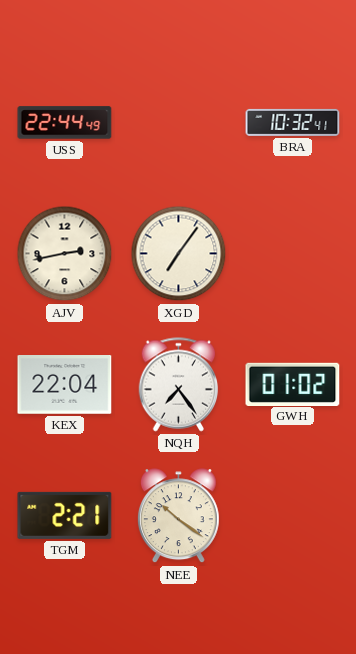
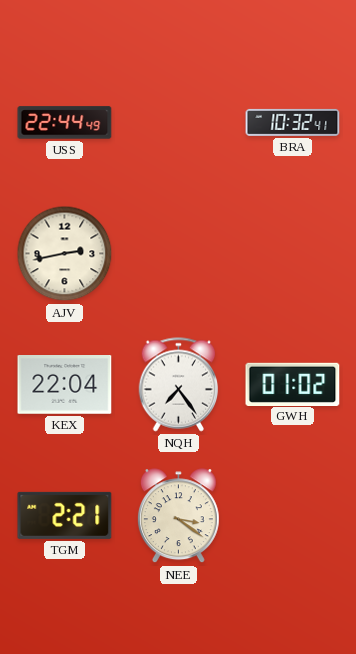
XGD: 7:06 -> none
NEE: 10:21 -> 3:21
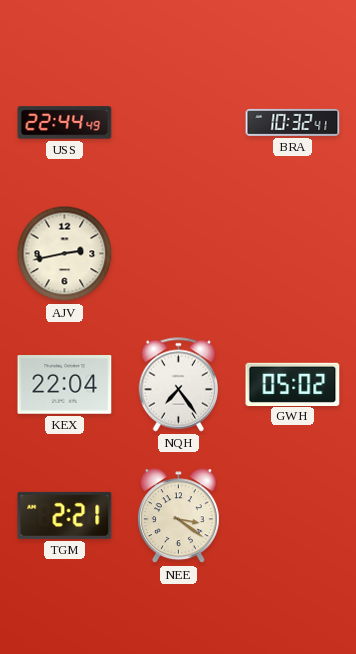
GWH: 01:02 -> 05:02
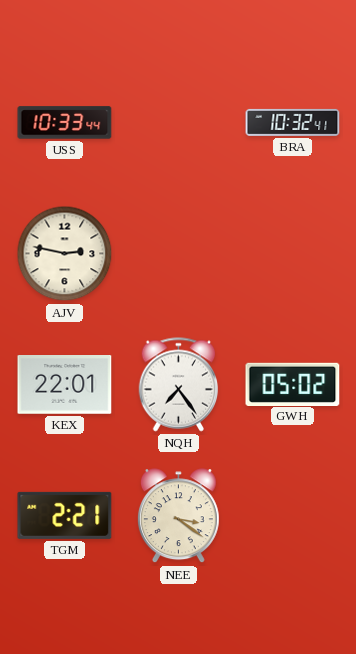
USS: 22:44 -> 10:33
AJV: 2:43 -> 2:47
KEX: 22:04 -> 22:01
